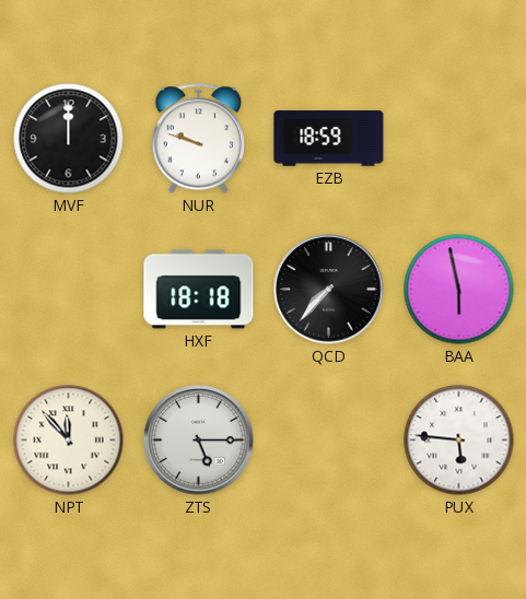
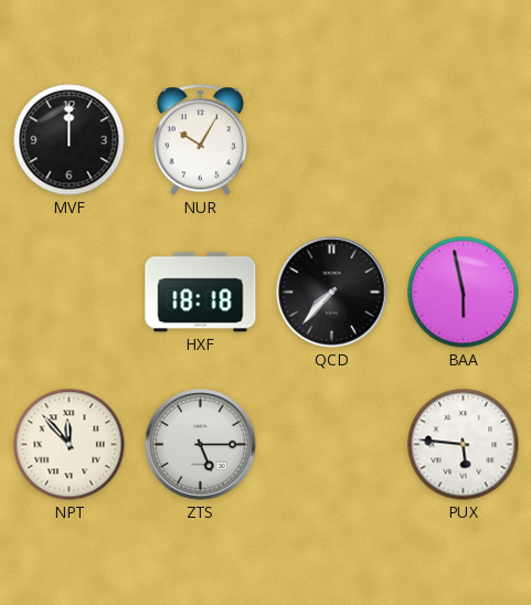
NUR: 9:48 -> 10:05
EZB: 18:59 -> none
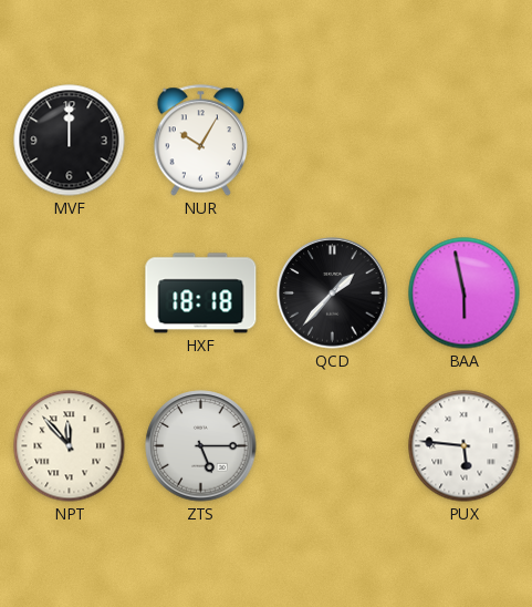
QCD: 7:37 -> 1:37
